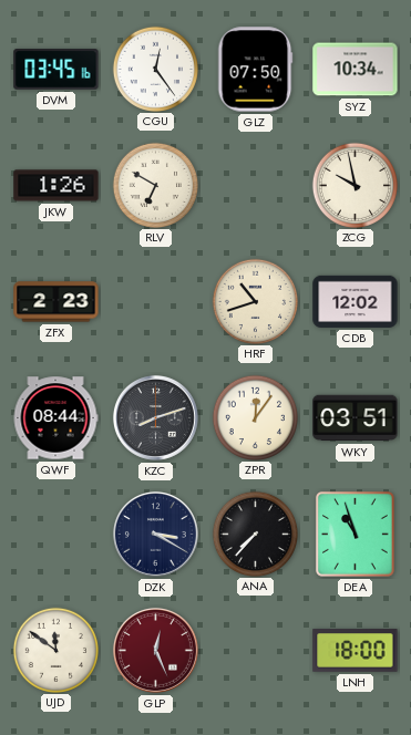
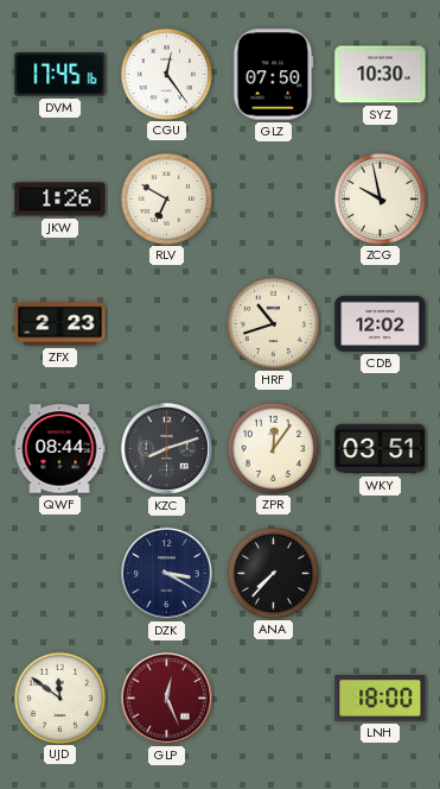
DVM: 03:45 -> 17:45
SYZ: 10:34 -> 10:30
DEA: 10:57 -> none
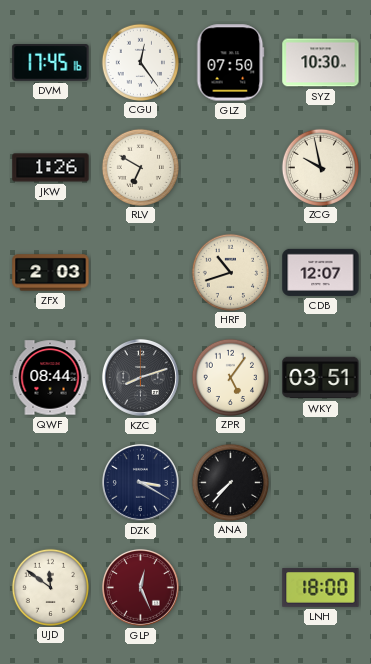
ZFX: 2:23 -> 2:03
CDB: 12:02 -> 12:07
ZPR: 12:06 -> 5:06
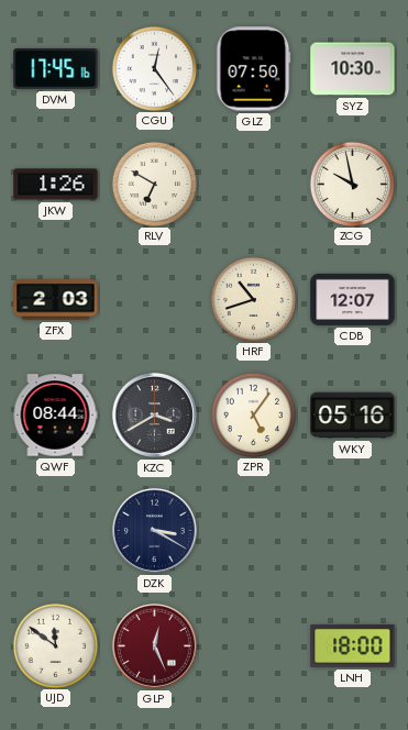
KZC: 8:12 -> 3:40
WKY: 03:51 -> 05:16
ANA: 7:37 -> none
